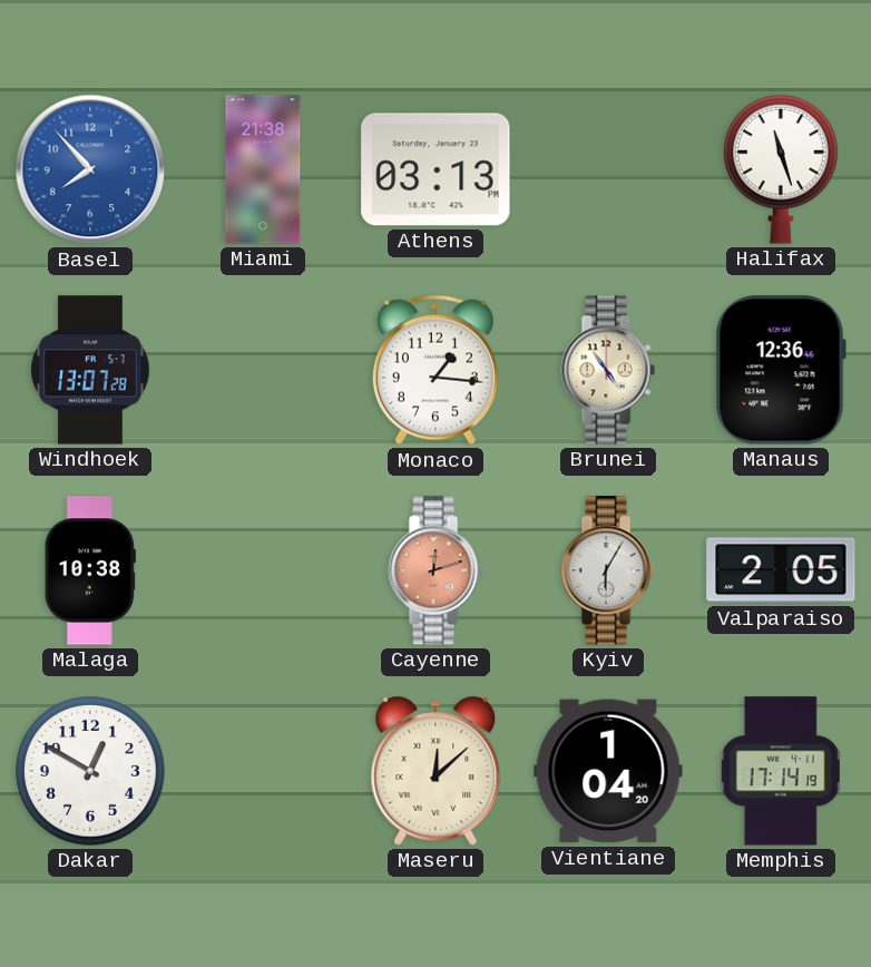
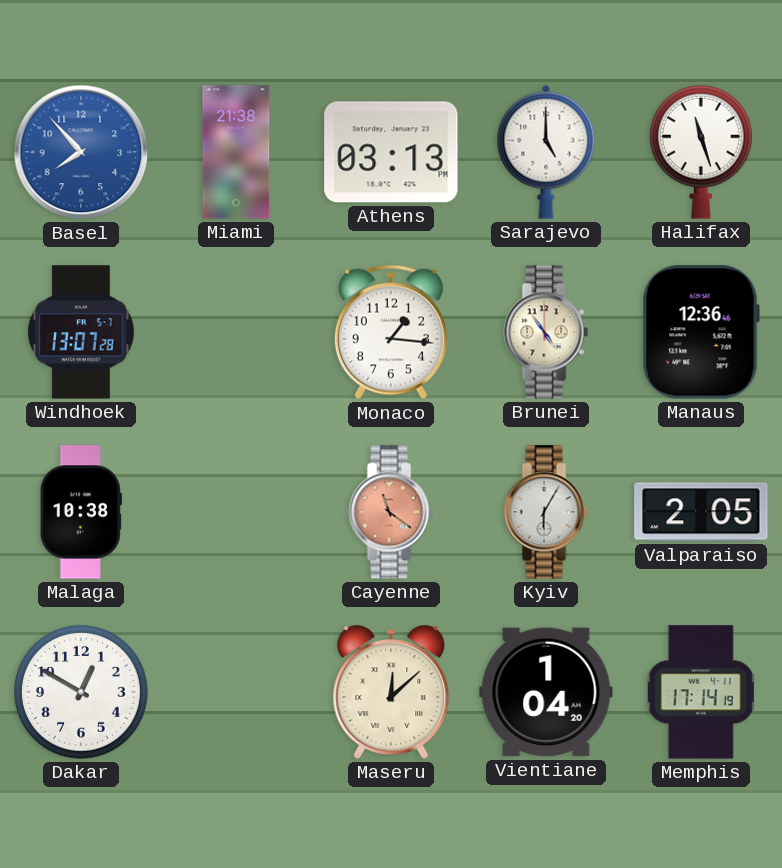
Sarajevo: none -> 5:00
Cayenne: 12:12 -> 11:21
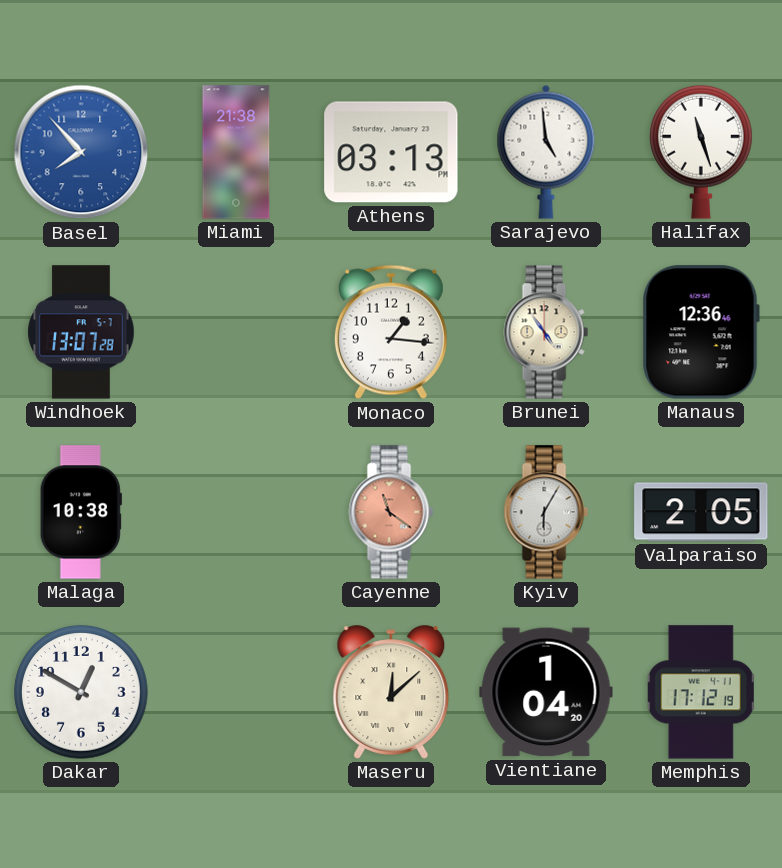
Sarajevo: 5:00 -> 4:59
Memphis: 17:14 -> 17:12
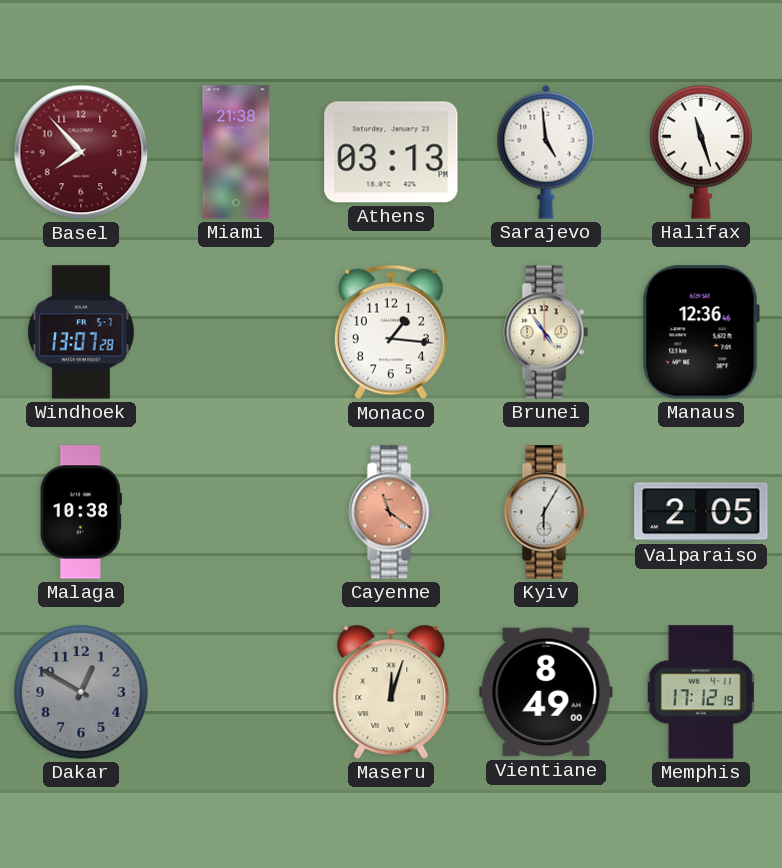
Basel dial: blue -> burgundy
Dakar dial: white -> grey
Maseru: 12:08 -> 12:03
Vientiane: 1:04 -> 8:49
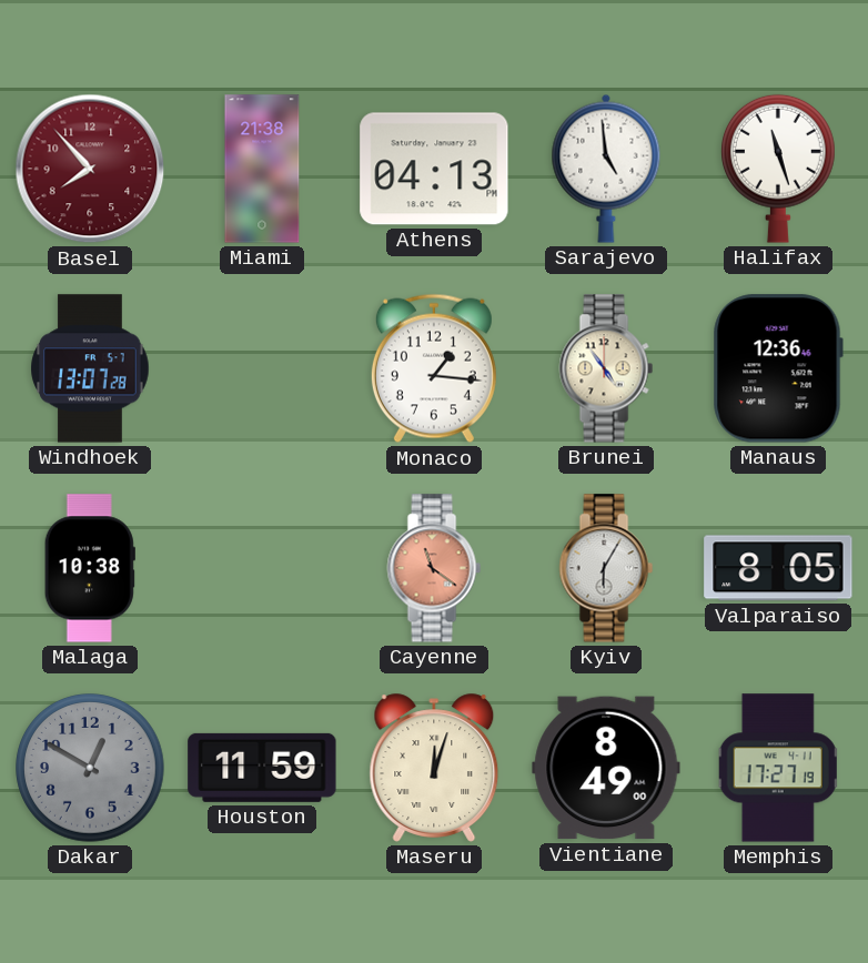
Athens: 03:13 -> 04:13
Valparaiso: 2:05 -> 8:05
Houston: none -> 11:59
Memphis: 17:12 -> 17:27
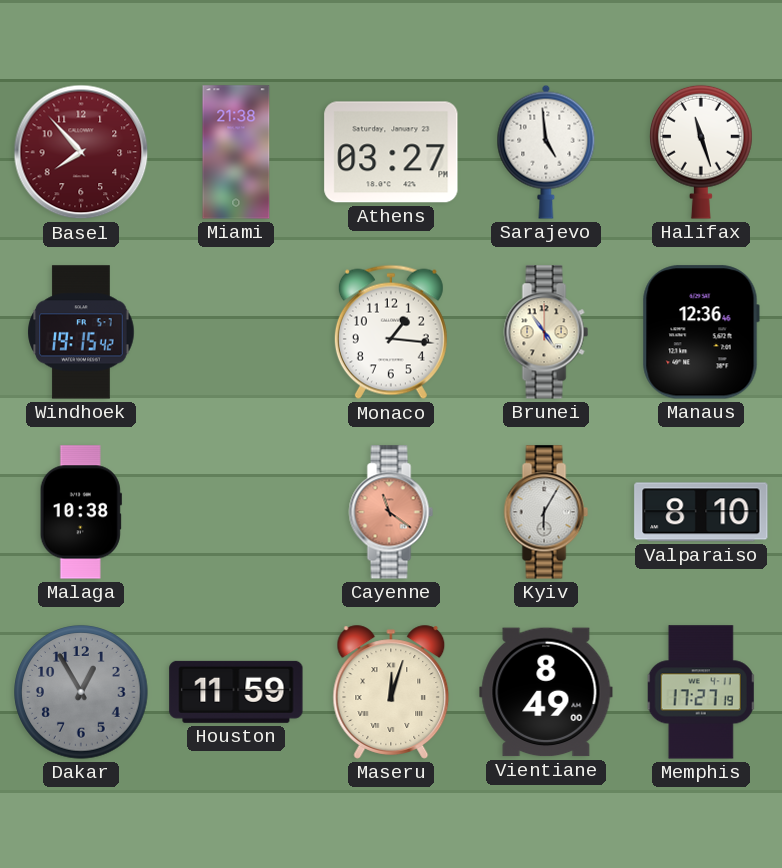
Athens: 04:13 -> 03:27
Windhoek: 13:07 -> 19:15
Valparaiso: 8:05 -> 8:10
Dakar: 12:50 -> 12:55
